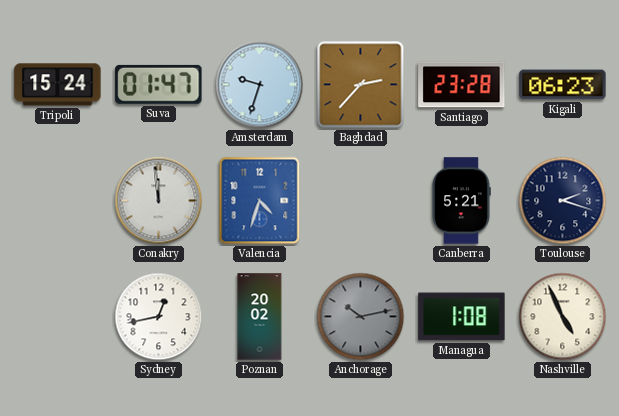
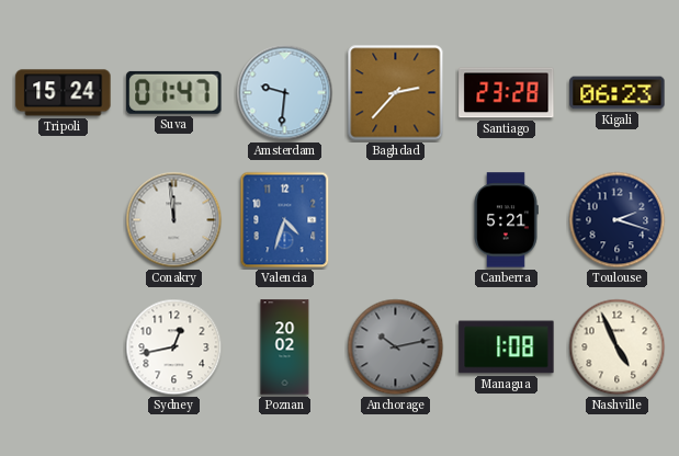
Amsterdam: 9:33 -> 9:31
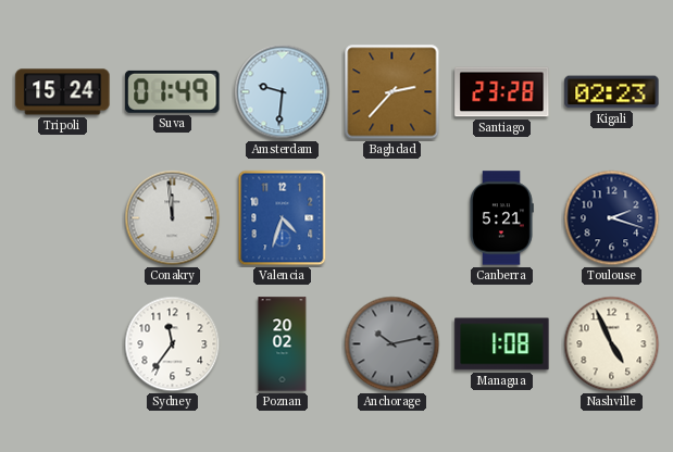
Suva: 01:47 -> 01:49
Kigali: 06:23 -> 02:23
Sydney: 12:43 -> 11:36
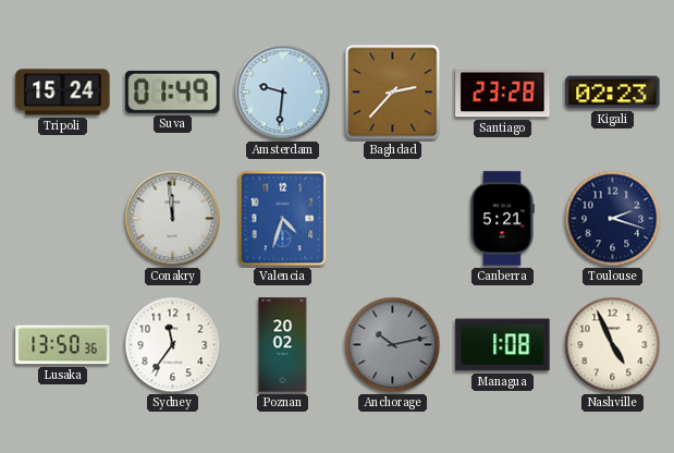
Lusaka: none -> 13:50
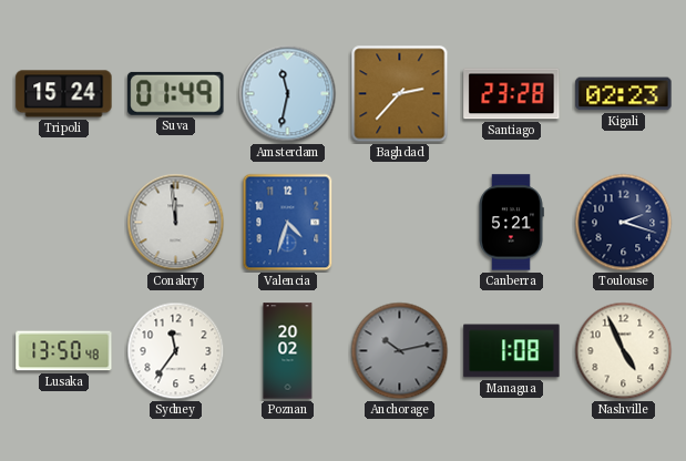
Amsterdam: 9:31 -> 11:32
Lusaka: 13:50:36 -> 13:50:48
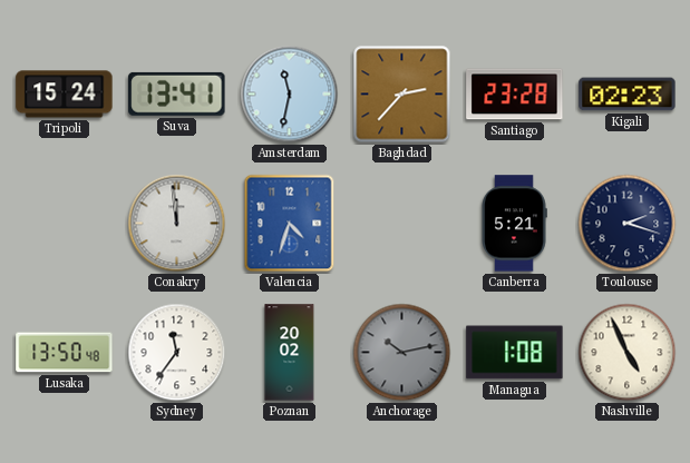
Suva: 01:49 -> 13:41
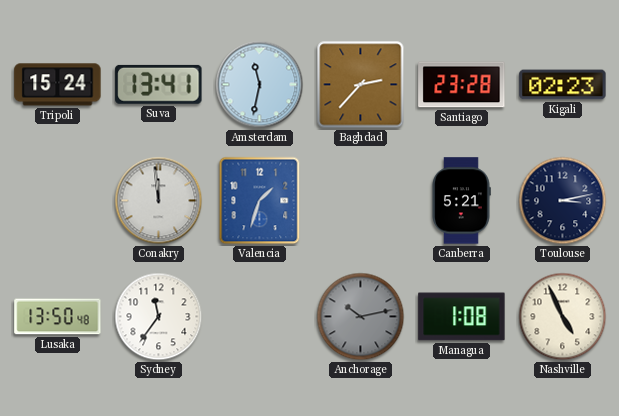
Valencia: 4:33 -> 1:33
Toulouse: 2:18 -> 3:13
Poznan: 20:02 -> none
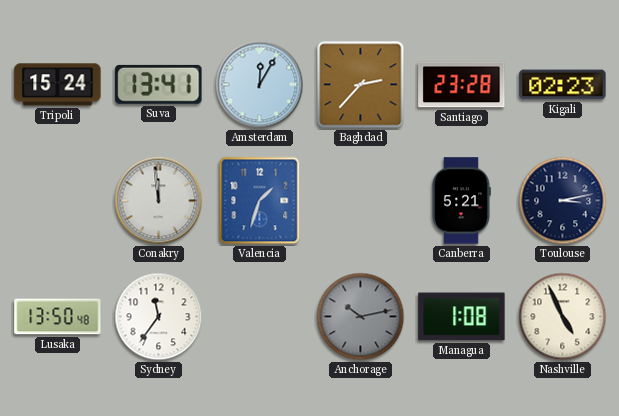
Amsterdam: 11:32 -> 12:05
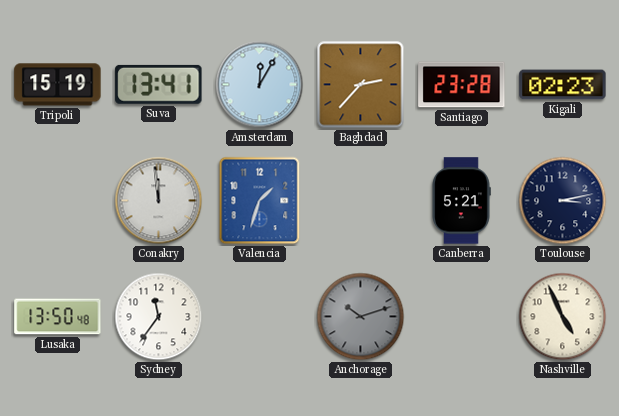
Tripoli: 15:24 -> 15:19
Anchorage: 10:13 -> 10:12
Managua: 1:08 -> none
